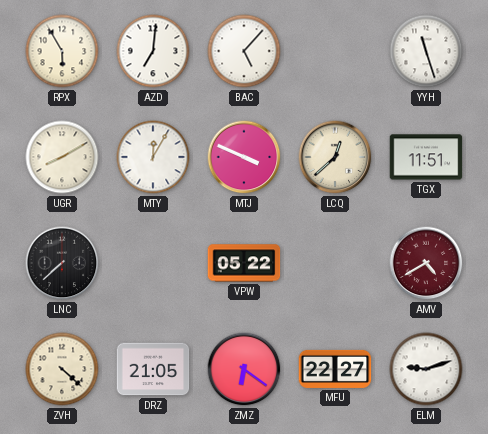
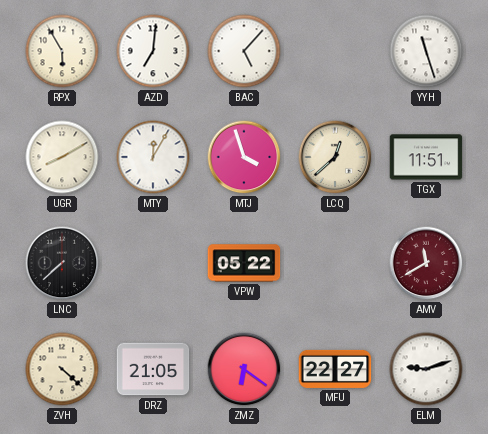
MTJ: 3:49 -> 3:57
AMV: 4:40 -> 11:40
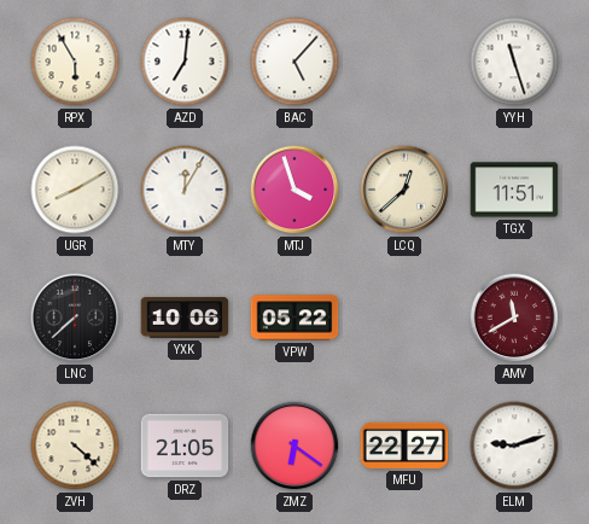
YXK: none -> 10:06
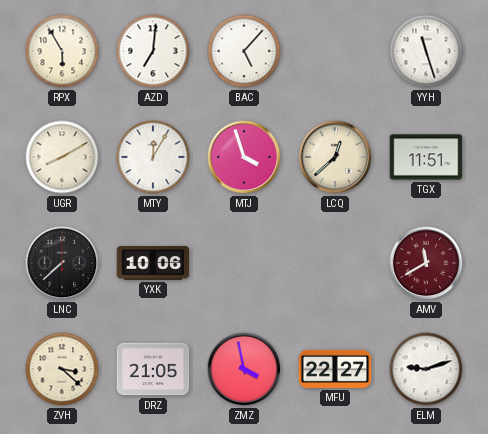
VPW: 05:22 -> none
ZVH: 4:22 -> 3:22
ZMZ: 6:21 -> 3:58
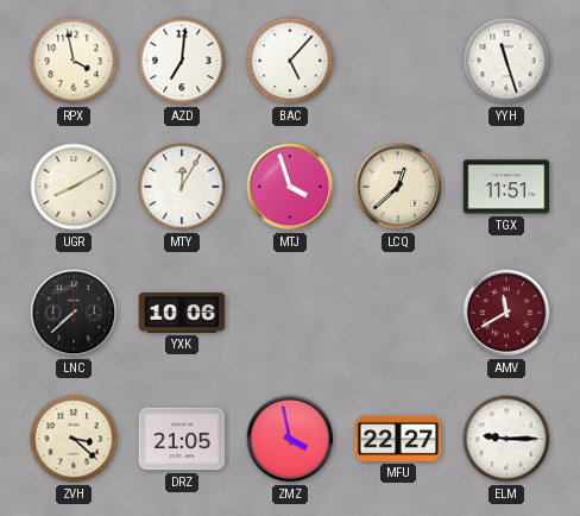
RPX: 5:55 -> 3:58
ELM: 9:12 -> 9:15
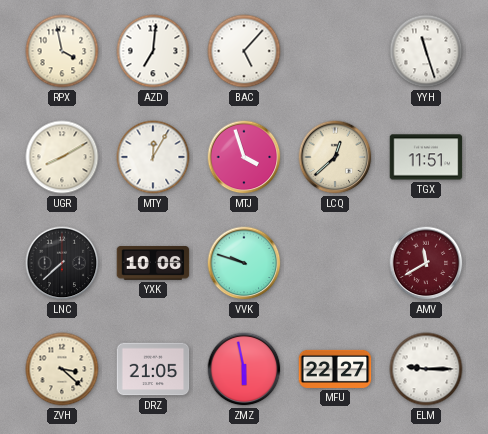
VVK: none -> 9:48
ZMZ: 3:58 -> 5:58
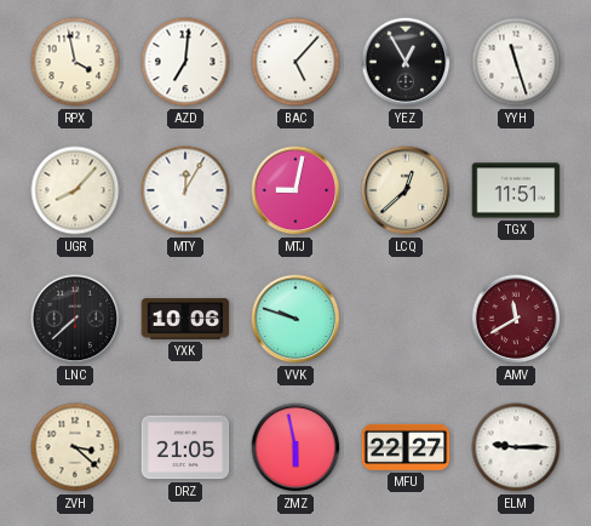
YEZ: none -> 12:55
UGR: 8:10 -> 8:07
MTJ: 3:57 -> 9:02
